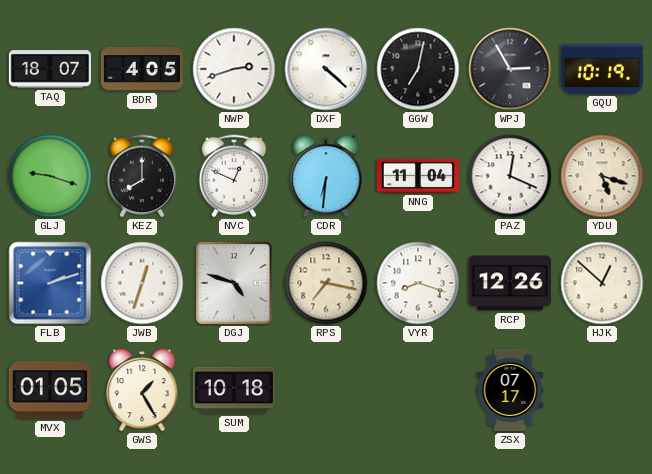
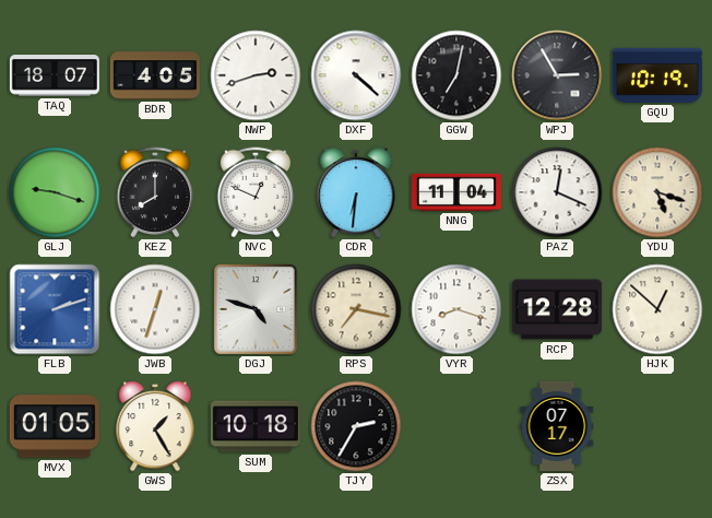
RCP: 12:26 -> 12:28
TJY: none -> 2:35
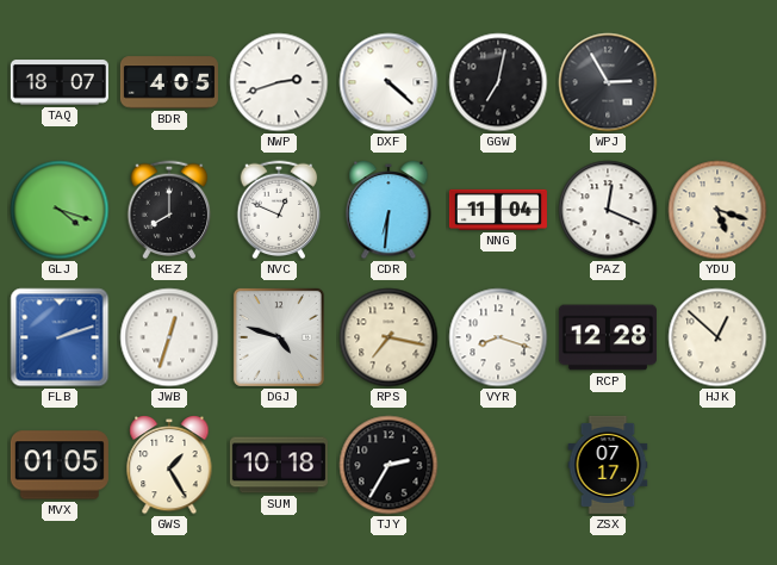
GQU: 10:19 -> none
GLJ: 9:18 -> 4:18
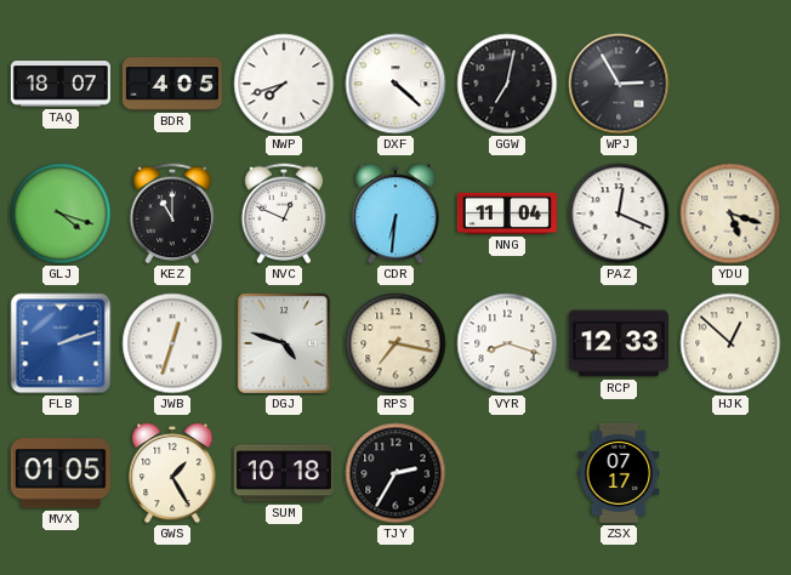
NWP: 2:42 -> 7:42
KEZ: 8:00 -> 11:00
RCP: 12:28 -> 12:33
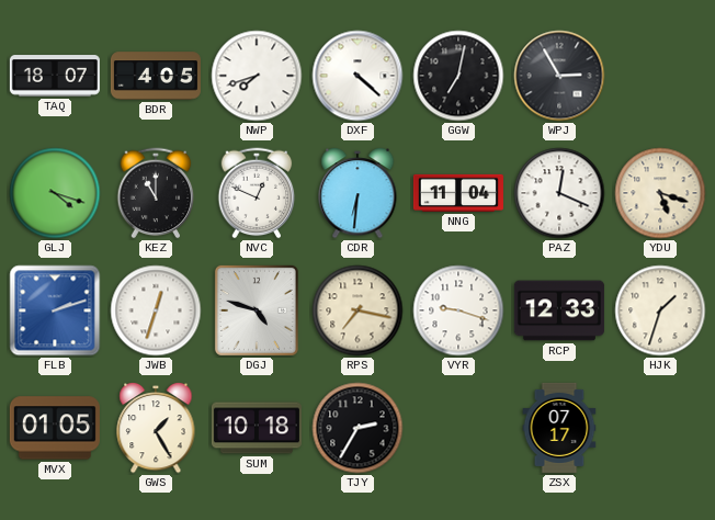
VYR: 8:18 -> 9:18
HJK: 12:52 -> 1:33
